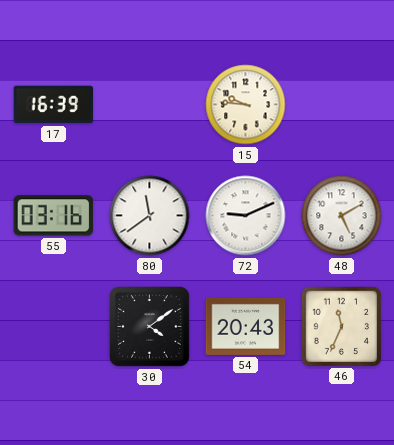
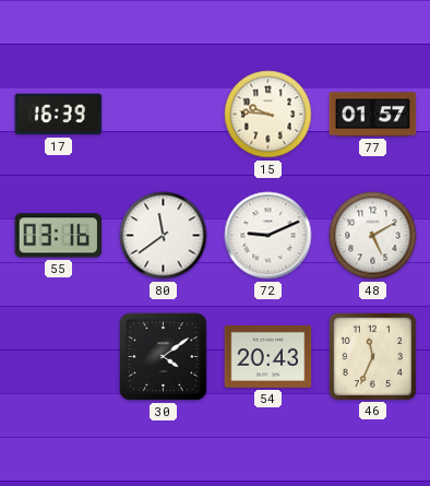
77: none -> 01:57
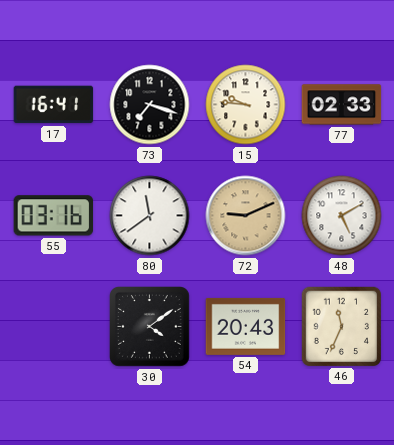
17: 16:39 -> 16:41
73: none -> 7:18
77: 01:57 -> 02:33
72 dial: white -> champagne
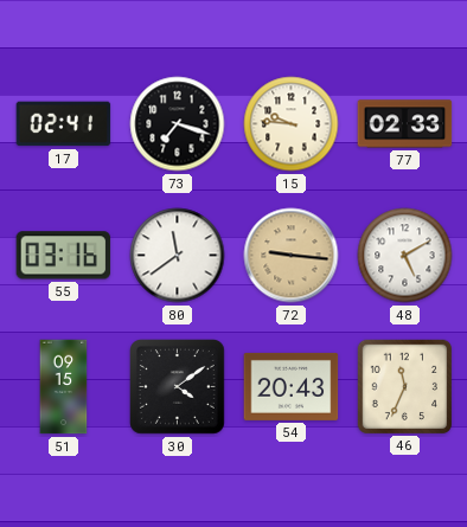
17: 16:41 -> 02:41
72: 9:11 -> 9:16
51: none -> 09:15
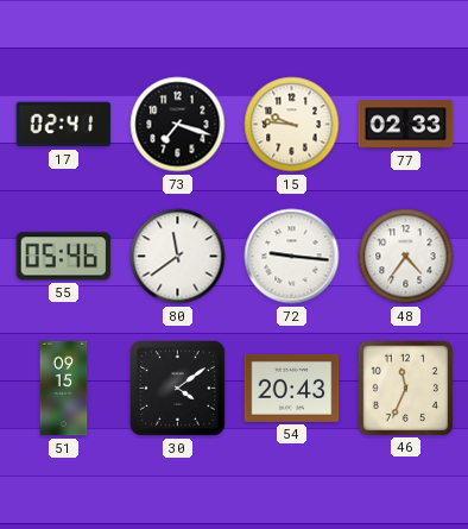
55: 03:16 -> 05:46
72 dial: champagne -> white
48: 5:10 -> 4:36
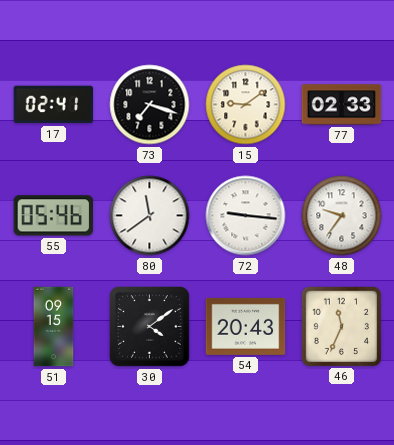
15: 9:46 -> 9:09
48: 4:36 -> 9:36
